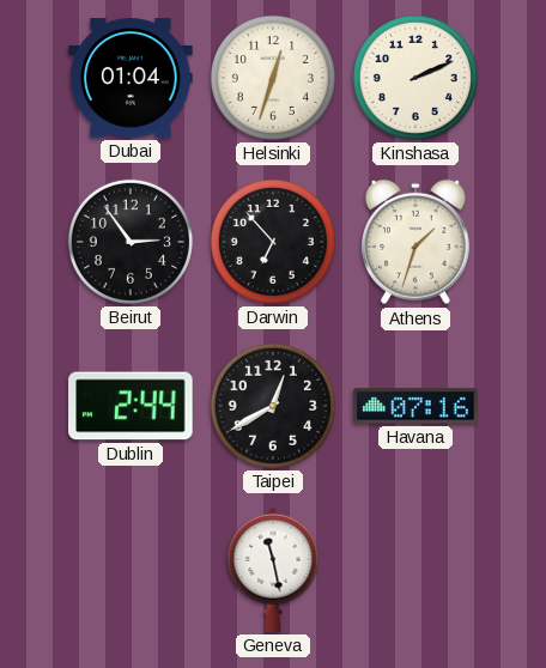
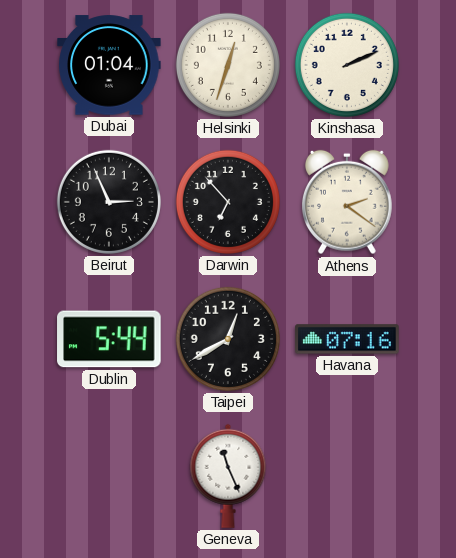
Beirut: 2:54 -> 2:56
Athens: 1:33 -> 2:21
Dublin: 2:44 -> 5:44
Geneva: 11:28 -> 11:26
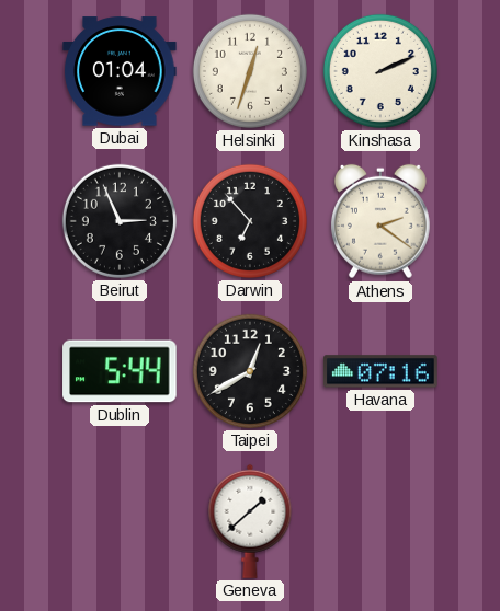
Geneva: 11:26 -> 1:38
